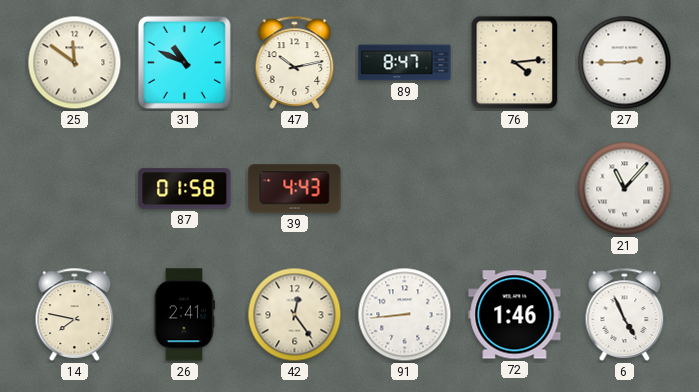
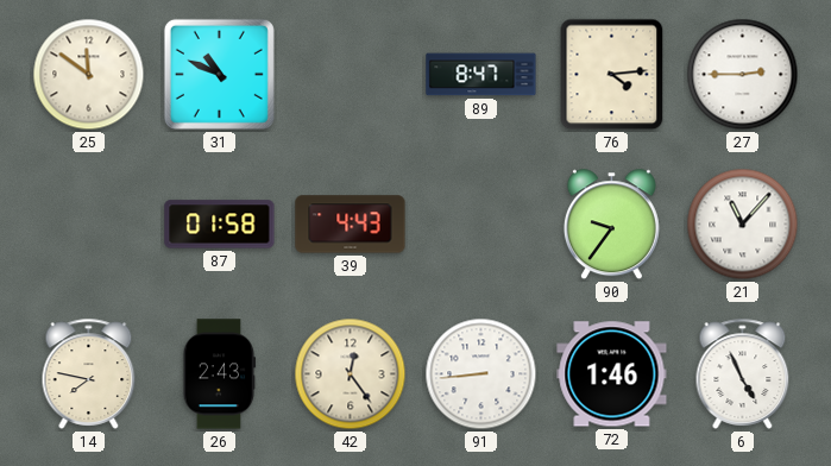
47: 10:13 -> none
90: none -> 9:36
26: 2:41 -> 2:43
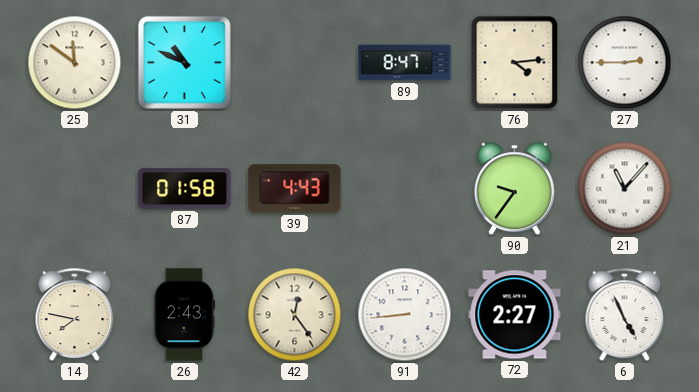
72: 1:46 -> 2:27
